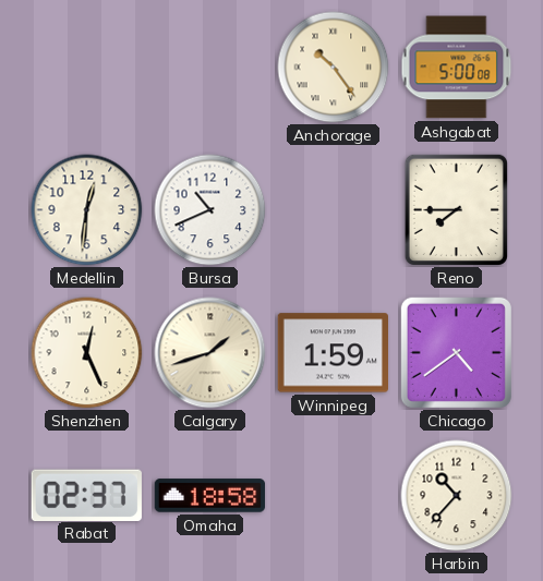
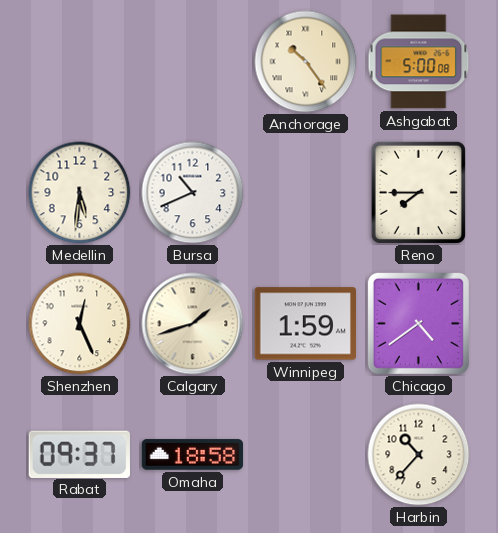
Medellin: 12:31 -> 5:31
Rabat: 02:37 -> 09:37
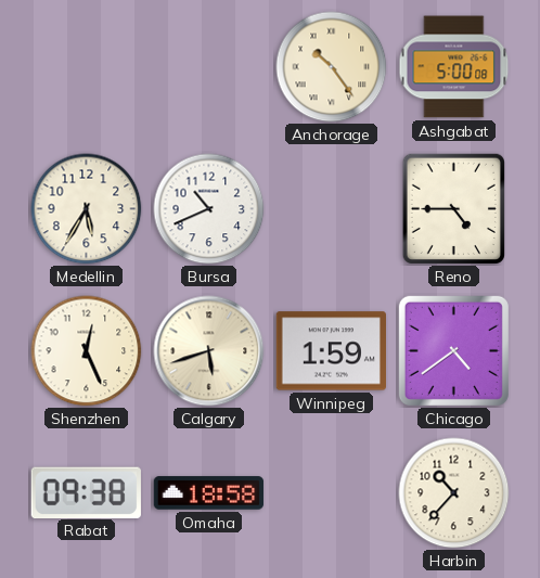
Medellin: 5:31 -> 5:35
Reno: 7:45 -> 4:45
Calgary: 1:42 -> 5:42
Rabat: 09:37 -> 09:38
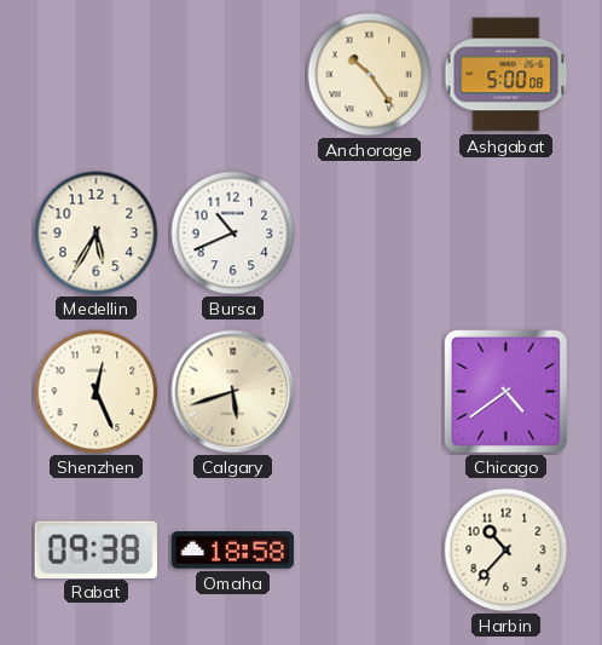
Reno: 4:45 -> none
Winnipeg: 1:59 -> none
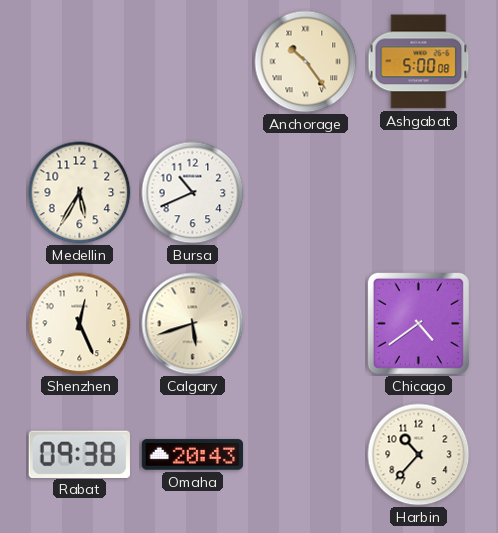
Omaha: 18:58 -> 20:43
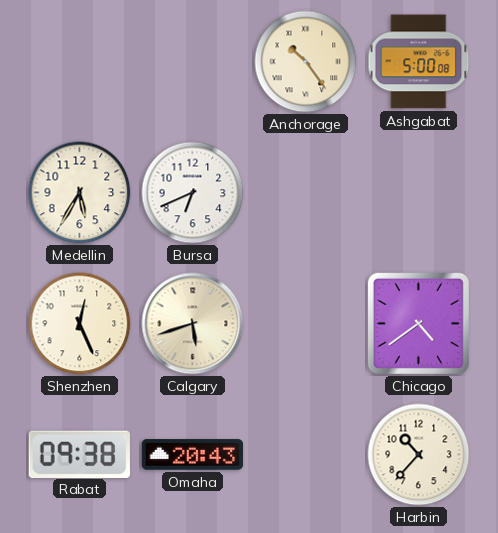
Bursa: 10:41 -> 6:41
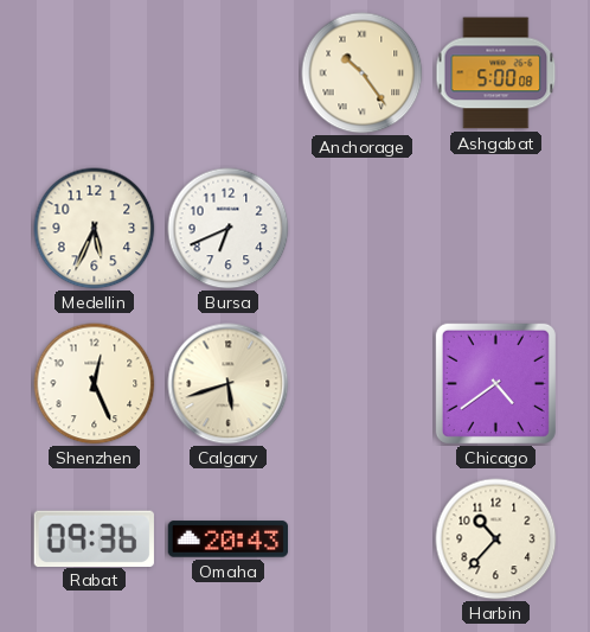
Medellin: 5:35 -> 5:34
Rabat: 09:38 -> 09:36
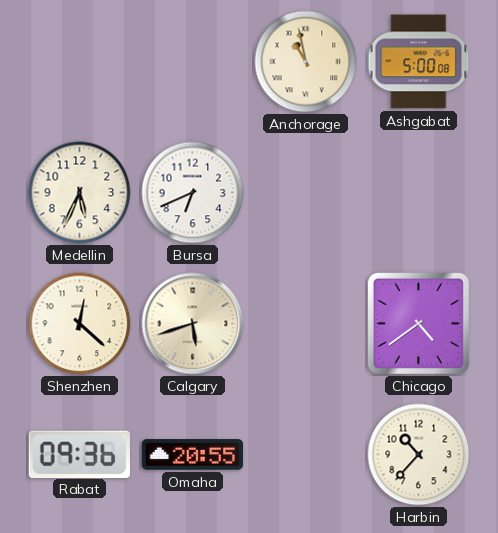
Anchorage: 10:24 -> 10:58
Shenzhen: 12:26 -> 12:22
Omaha: 20:43 -> 20:55
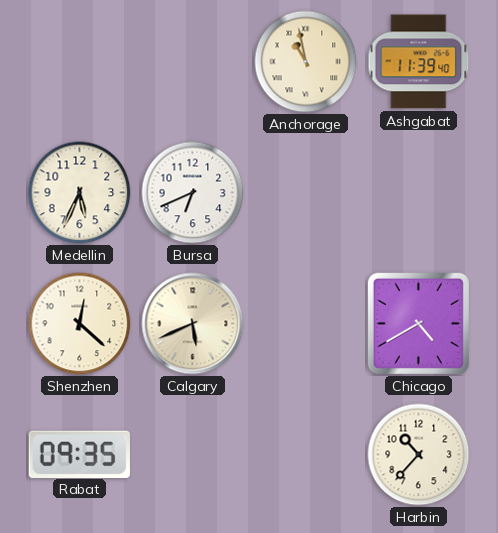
Ashgabat: 5:00 -> 11:39
Calgary: 5:42 -> 5:41
Chicago: 4:39 -> 4:40
Rabat: 09:36 -> 09:35
Omaha: 20:55 -> none
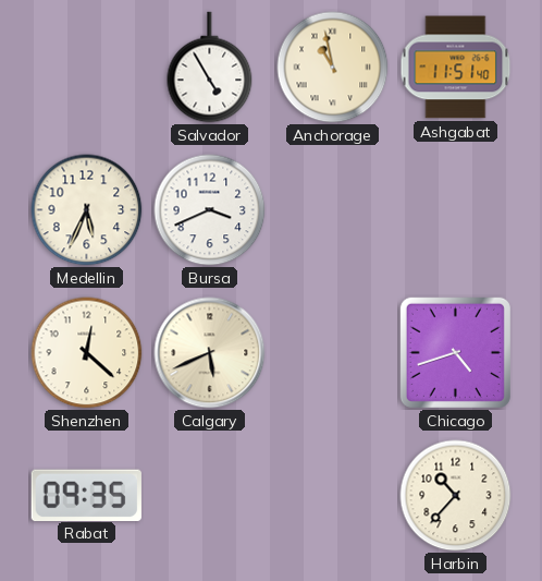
Salvador: none -> 4:55
Ashgabat: 11:39 -> 11:51
Bursa: 6:41 -> 3:41
Chicago: 4:40 -> 4:42
